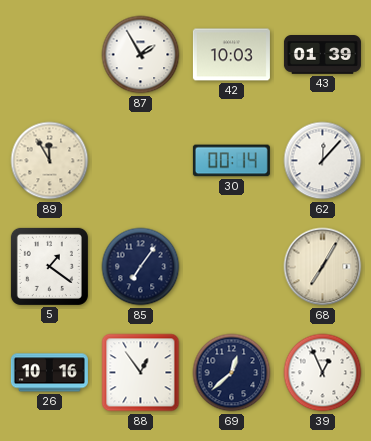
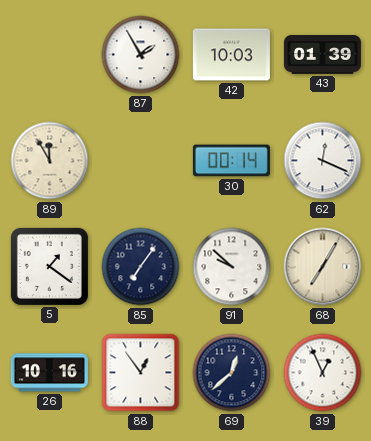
62: 12:07 -> 12:19
91: none -> 9:52
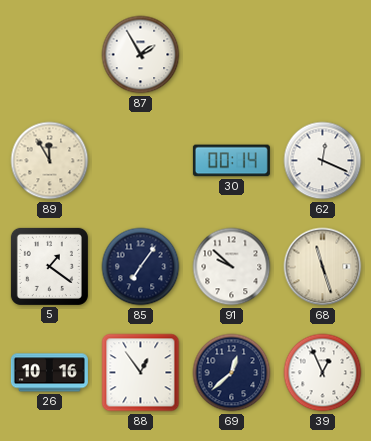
42: 10:03 -> none
43: 01:39 -> none
68: 7:05 -> 11:27
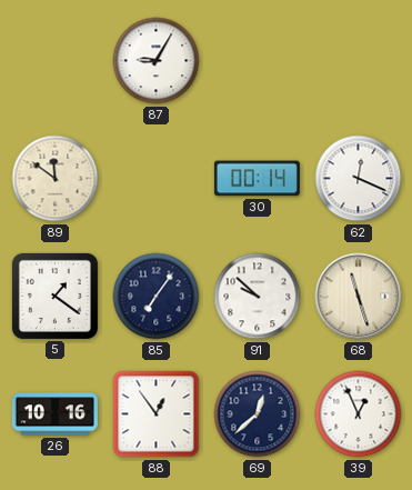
87: 1:55 -> 9:05
89: 11:55 -> 11:51
